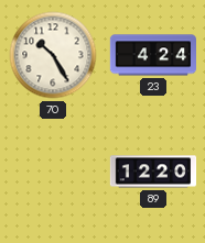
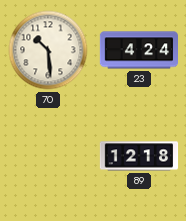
70: 10:25 -> 10:29
89: 12:20 -> 12:18
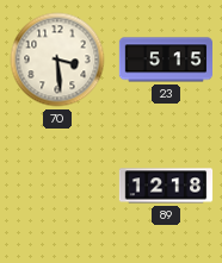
70: 10:29 -> 3:29
23: 4:24 -> 5:15
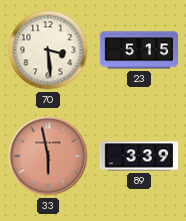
33: none -> 5:58
89: 12:18 -> 3:39
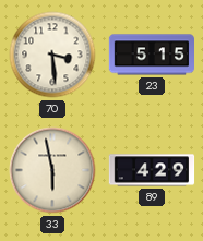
33 dial: salmon -> cream
89: 3:39 -> 4:29
